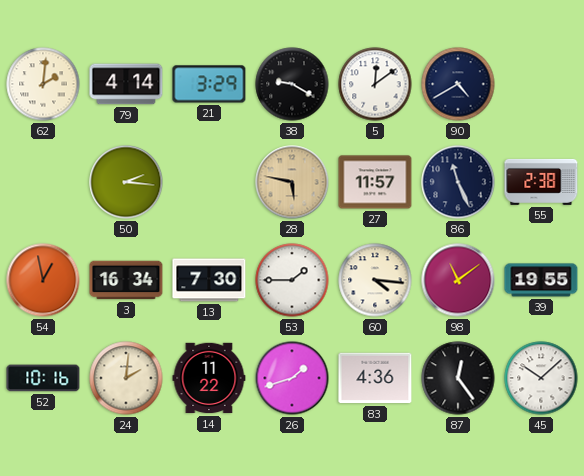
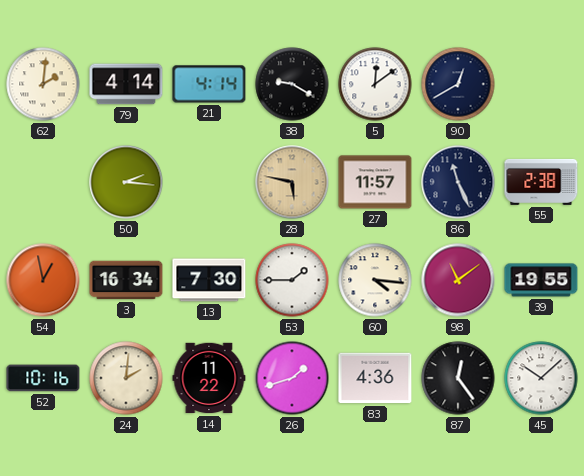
21: 3:29 -> 4:14
90: 4:40 -> 12:40
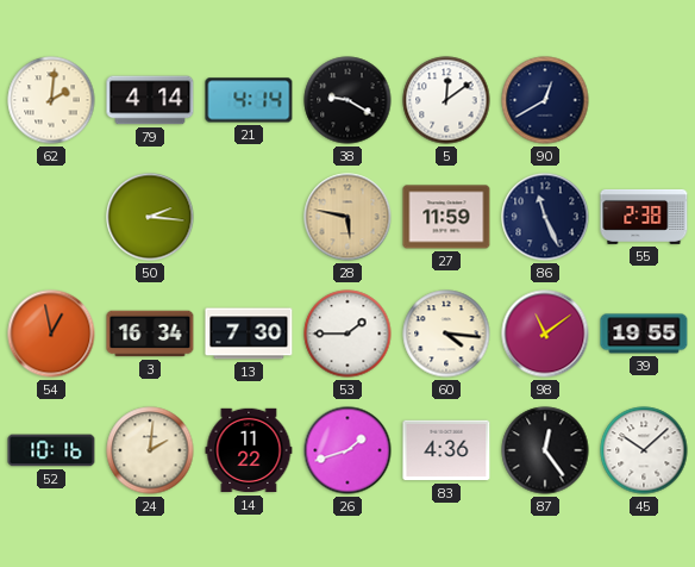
27: 11:57 -> 11:59
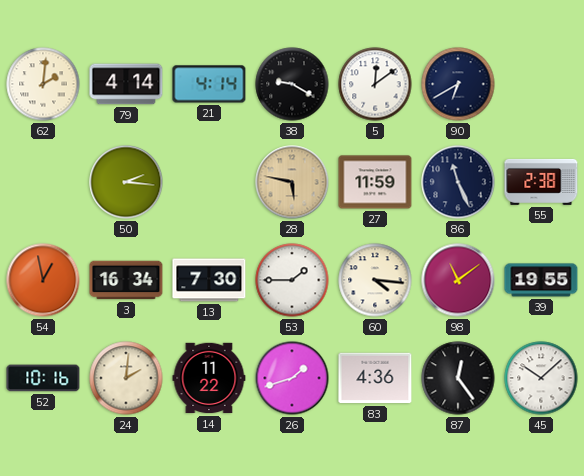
90: 12:40 -> 6:40
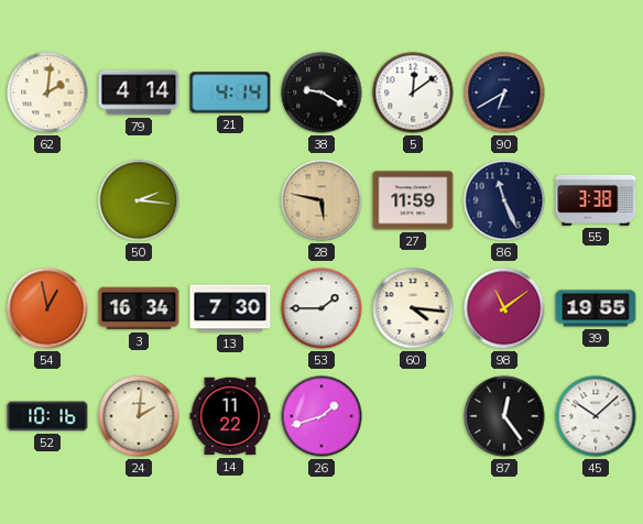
55: 2:38 -> 3:38
83: 4:36 -> none
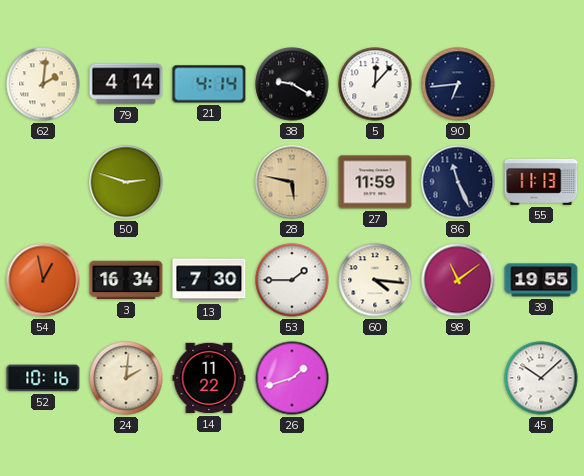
5: 12:09 -> 12:07
90: 6:40 -> 6:44
50: 2:16 -> 2:48
55: 3:38 -> 11:13
87: 12:24 -> none
